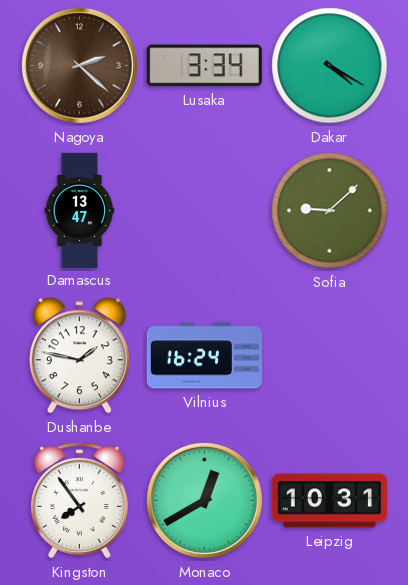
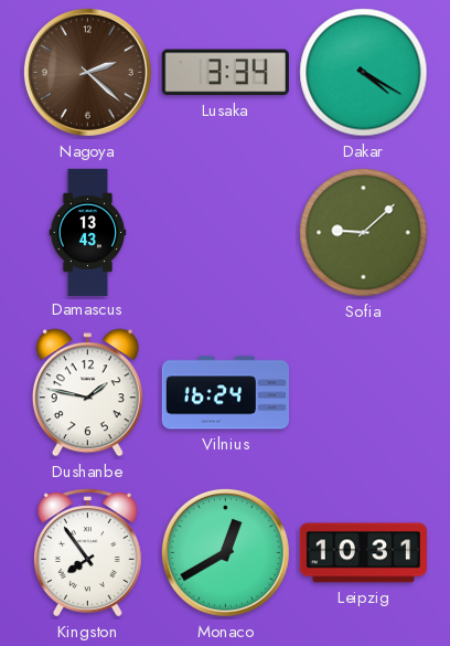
Damascus: 13:47 -> 13:43
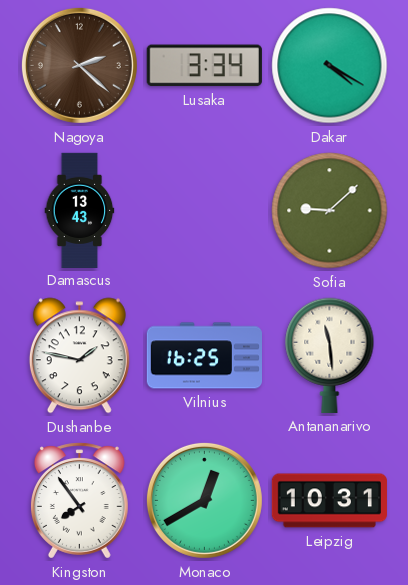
Vilnius: 16:24 -> 16:25
Antananarivo: none -> 11:29
